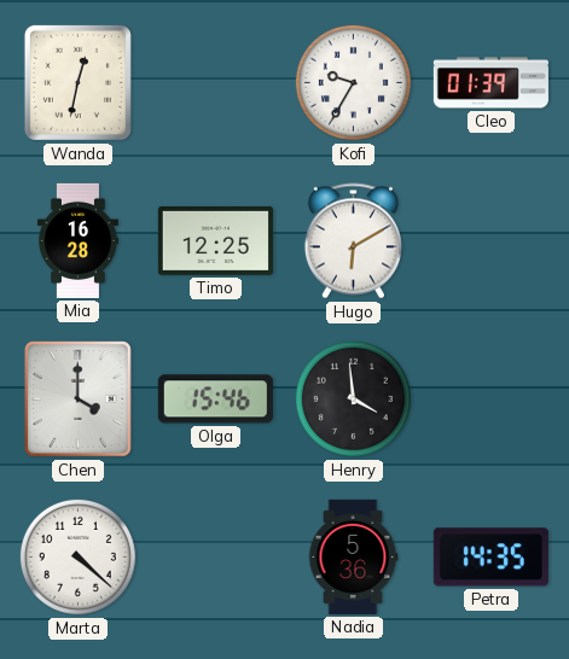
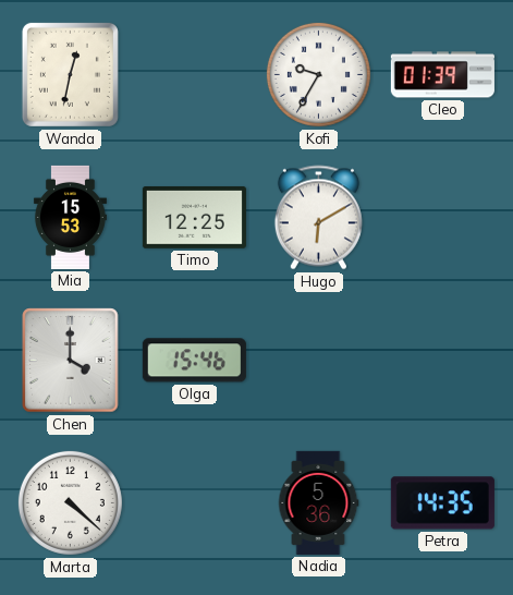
Mia: 16:28 -> 15:53
Henry: 3:59 -> none
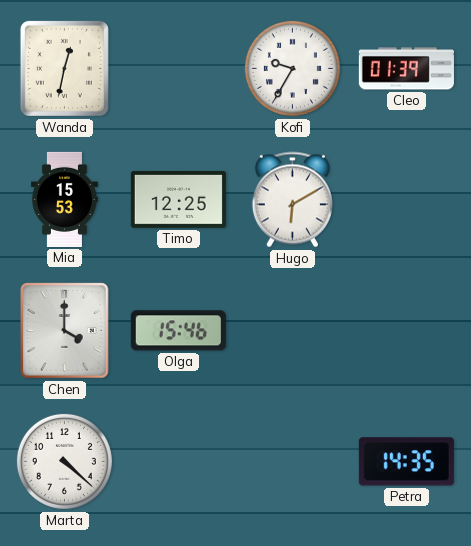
Nadia: 5:36 -> none
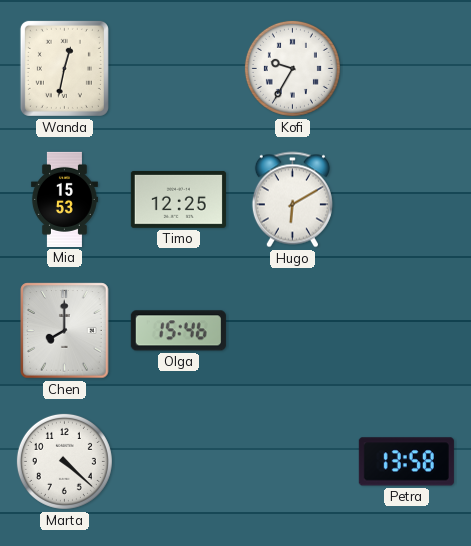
Cleo: 01:39 -> none
Chen: 4:00 -> 8:00
Petra: 14:35 -> 13:58
